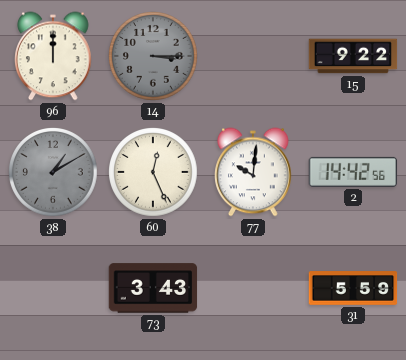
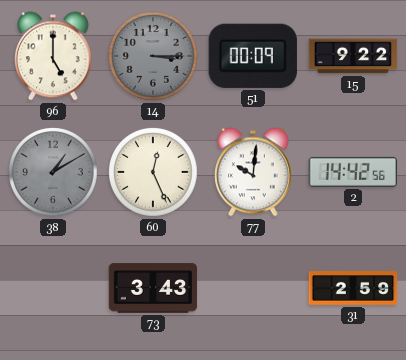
96: 12:00 -> 5:00
51: none -> 00:09
31: 5:59 -> 2:59
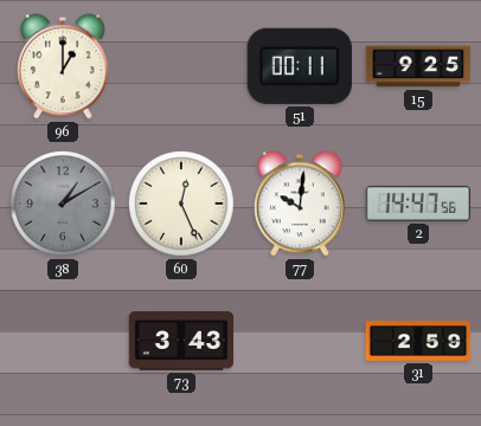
96: 5:00 -> 1:00
14: 3:15 -> none
51: 00:09 -> 00:11
15: 9:22 -> 9:25
2: 14:42 -> 14:47
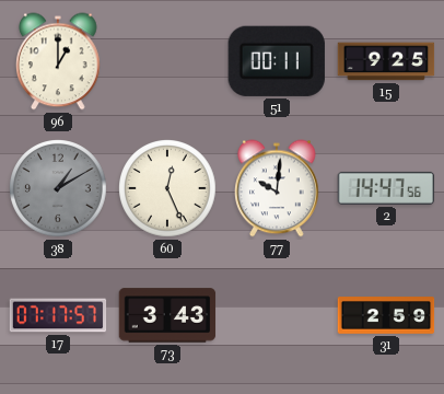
17: none -> 07:17
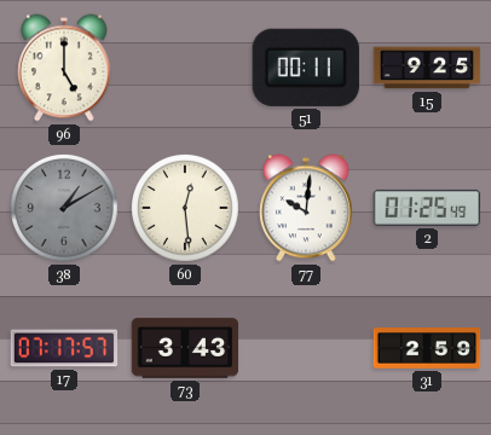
96: 1:00 -> 5:00
60: 12:26 -> 12:29
2: 14:47 -> 01:25
